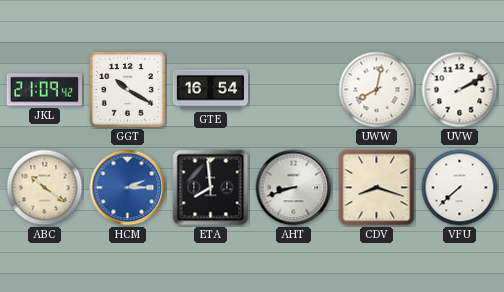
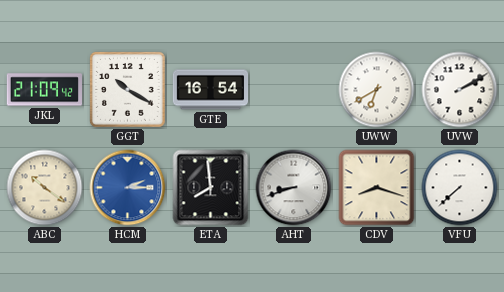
UWW: 8:02 -> 6:40
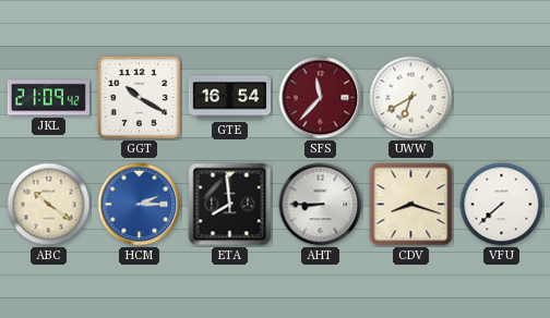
SFS: none -> 11:37
UVW: 2:10 -> none
AHT: 8:42 -> 8:45
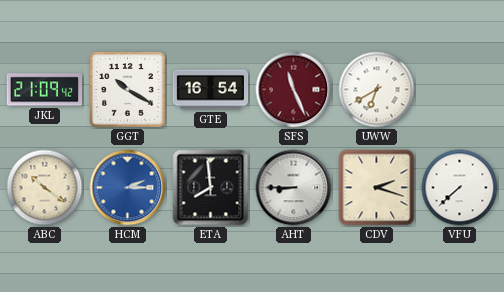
SFS: 11:37 -> 11:26
CDV: 8:18 -> 2:18
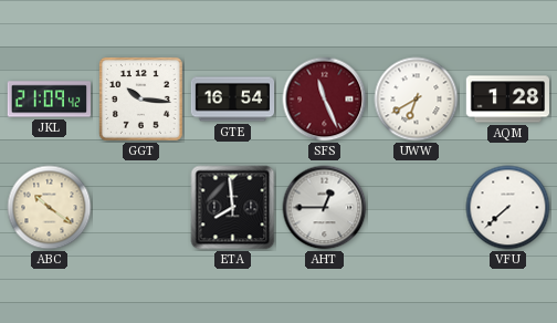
GGT: 10:20 -> 10:16
AQM: none -> 1:28
HCM: 2:15 -> none
AHT: 8:45 -> 12:45
CDV: 2:18 -> none
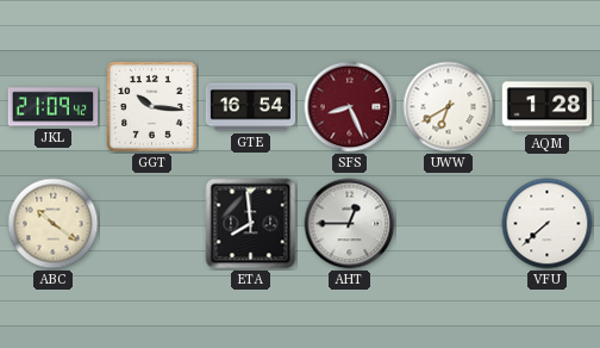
SFS: 11:26 -> 8:26
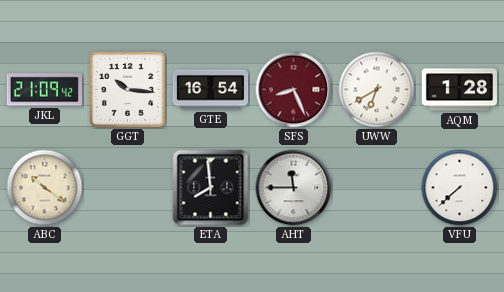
AHT: 12:45 -> 11:45
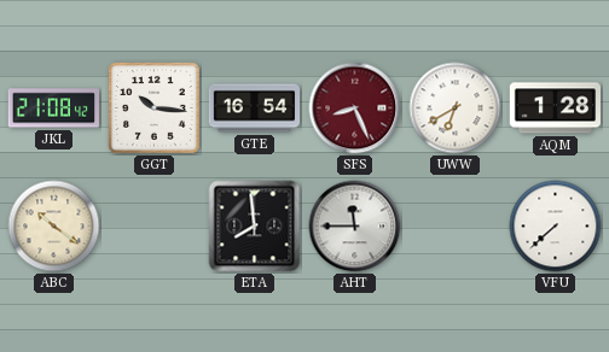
JKL: 21:09 -> 21:08
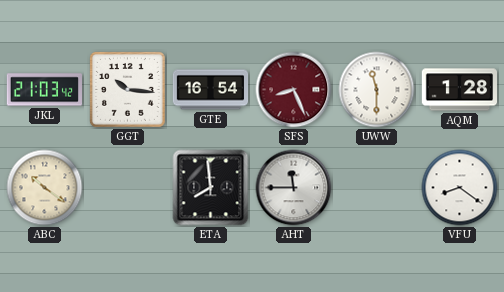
JKL: 21:08 -> 21:03
UWW: 6:40 -> 11:30
VFU: 7:38 -> 8:21
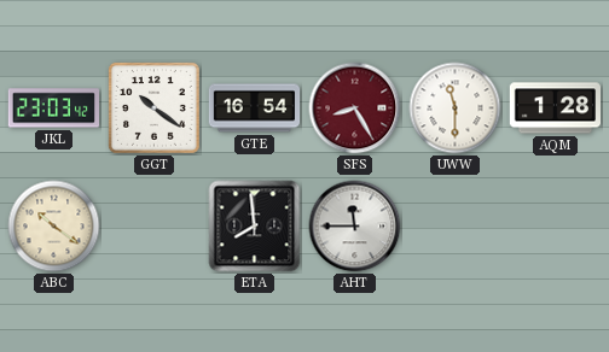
JKL: 21:03 -> 23:03
GGT: 10:16 -> 10:21
SFS: 8:26 -> 8:25
VFU: 8:21 -> none
